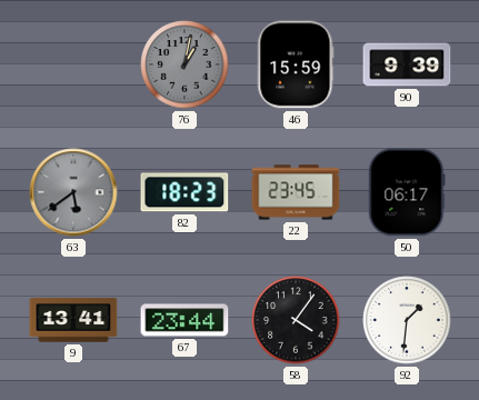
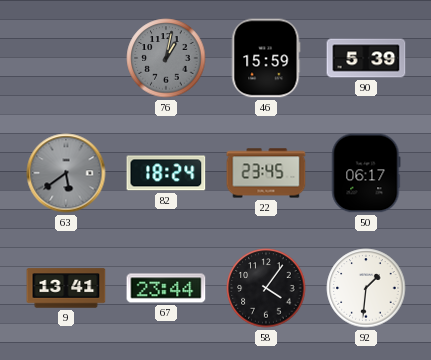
90: 9:39 -> 5:39
82: 18:23 -> 18:24
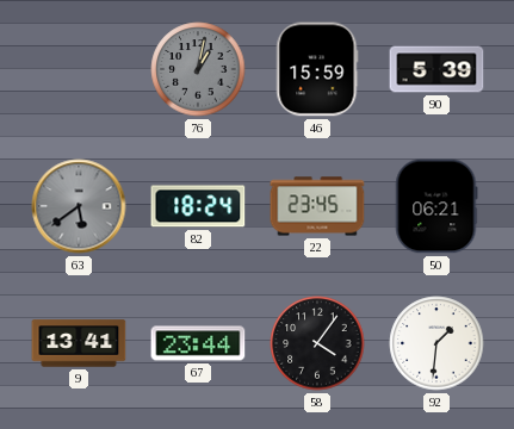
50: 06:17 -> 06:21
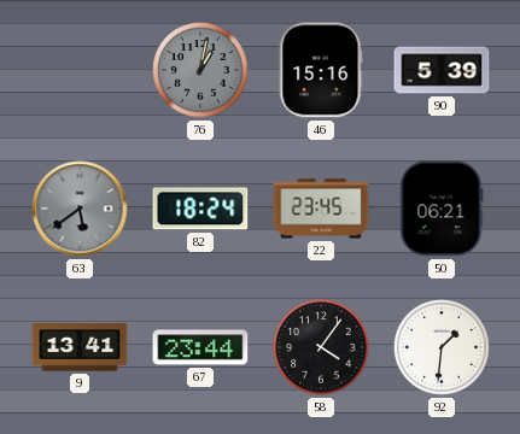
46: 15:59 -> 15:16
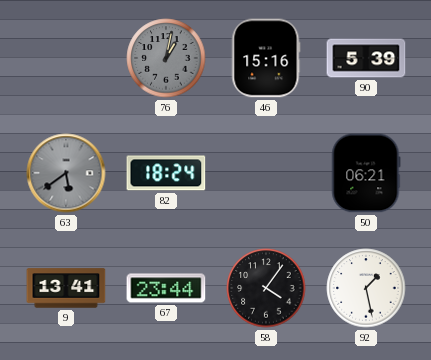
22: 23:45 -> none
92: 1:31 -> 1:28
